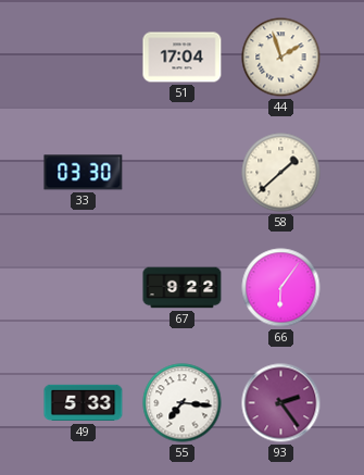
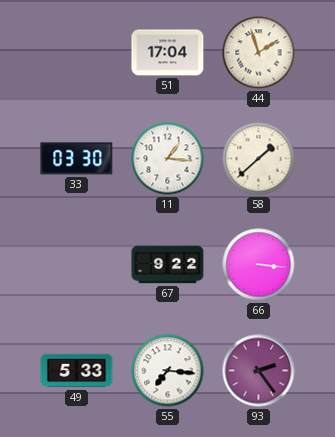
11: none -> 1:16
66: 6:06 -> 3:16
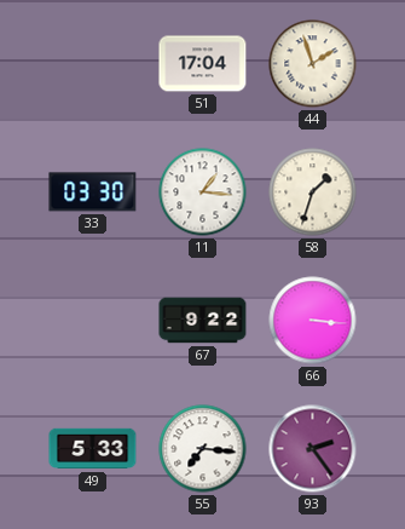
58: 1:38 -> 1:33
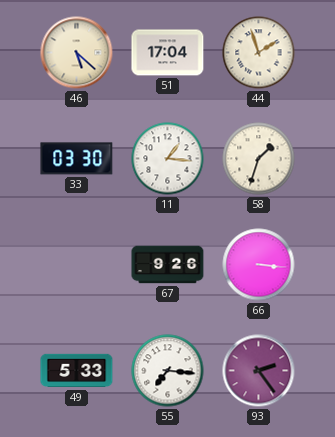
46: none -> 5:22
67: 9:22 -> 9:26
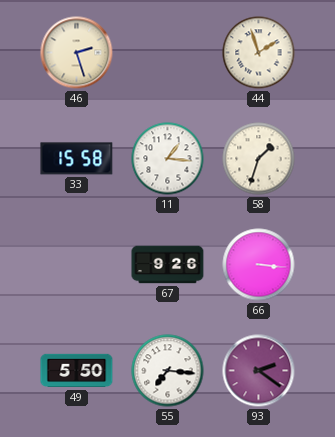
46: 5:22 -> 2:27
51: 17:04 -> none
33: 03:30 -> 15:58
49: 5:33 -> 5:50
93: 2:24 -> 2:21
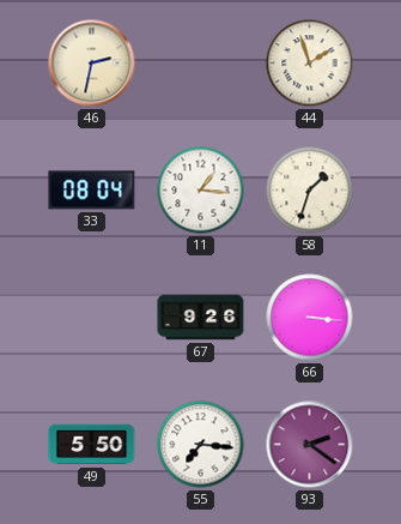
46: 2:27 -> 2:32
33: 15:58 -> 08:04
